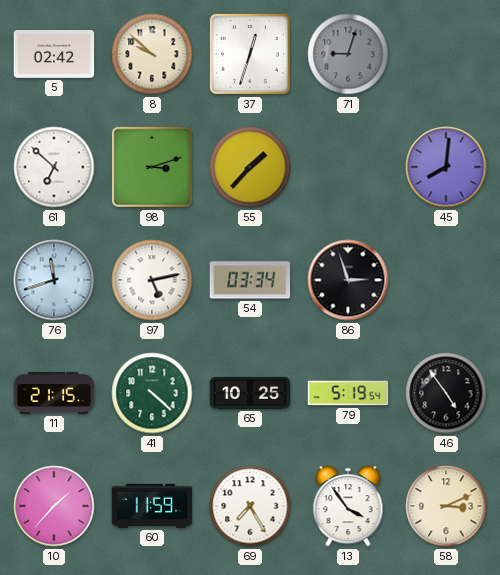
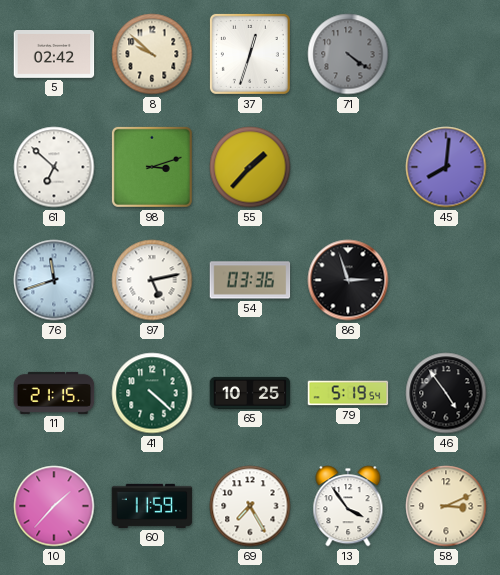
71: 9:03 -> 4:21
54: 03:34 -> 03:36
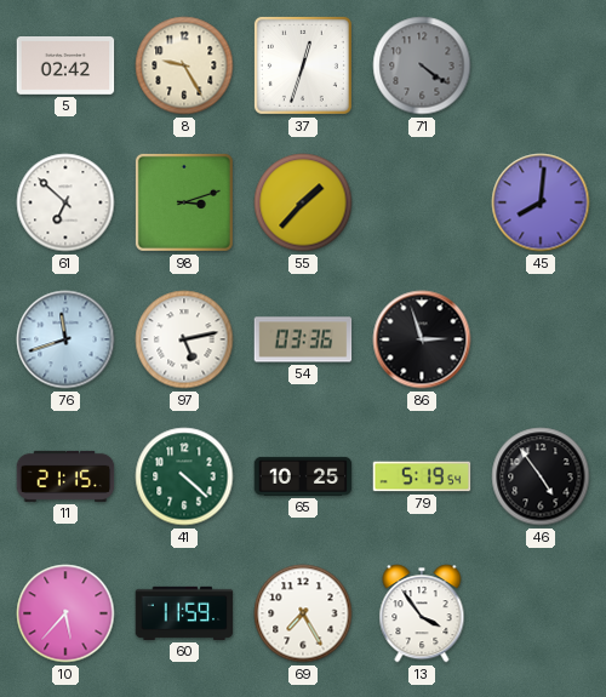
8: 9:52 -> 9:25
10: 1:37 -> 5:37
58: 3:11 -> none
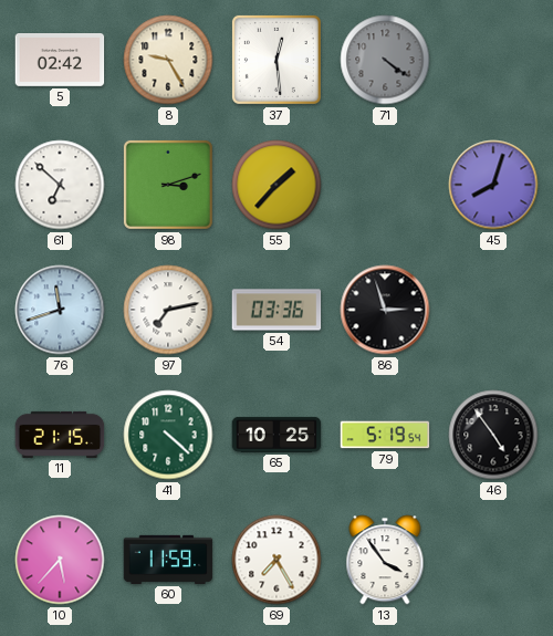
37: 12:33 -> 12:29
45: 8:01 -> 8:03
97: 5:13 -> 7:13
